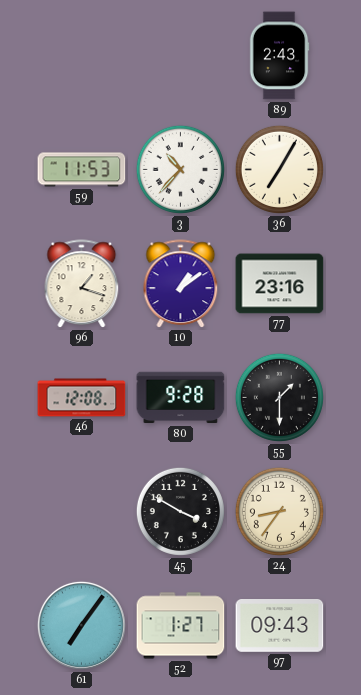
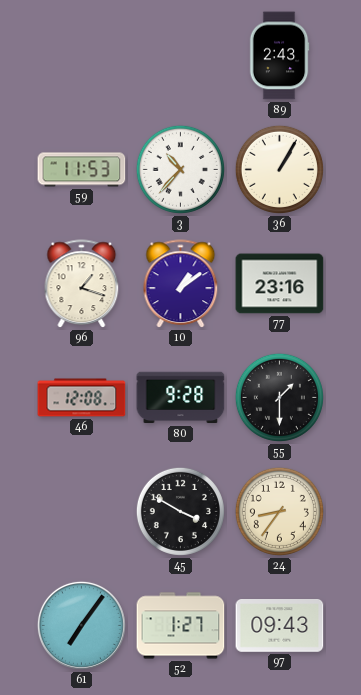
36: 7:05 -> 1:05
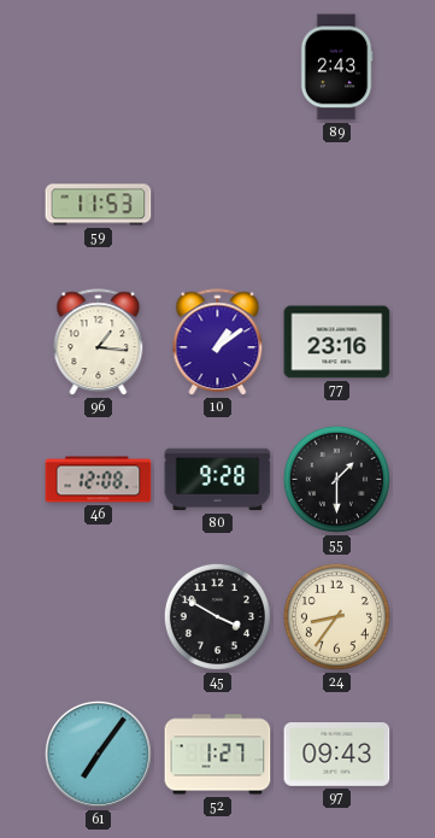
3: 10:37 -> none
36: 1:05 -> none
96: 1:18 -> 1:16
